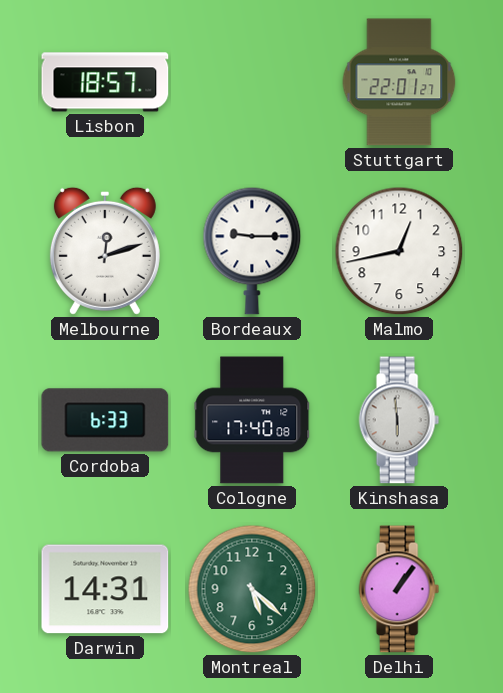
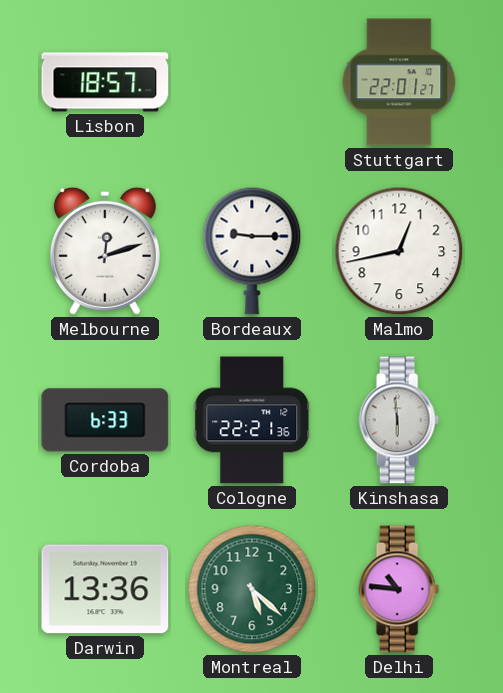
Cologne: 17:40 -> 22:21
Darwin: 14:31 -> 13:36
Delhi: 1:06 -> 10:46
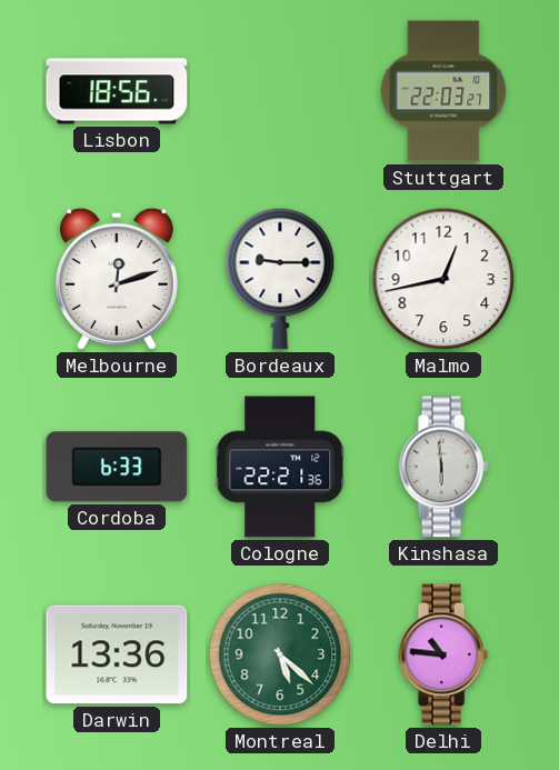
Lisbon: 18:57 -> 18:56
Stuttgart: 22:01 -> 22:03
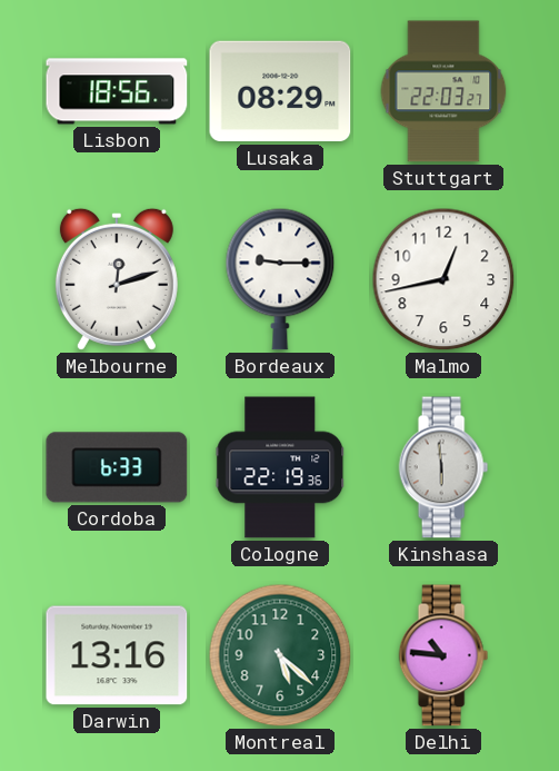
Lusaka: none -> 08:29
Cologne: 22:21 -> 22:19
Darwin: 13:36 -> 13:16
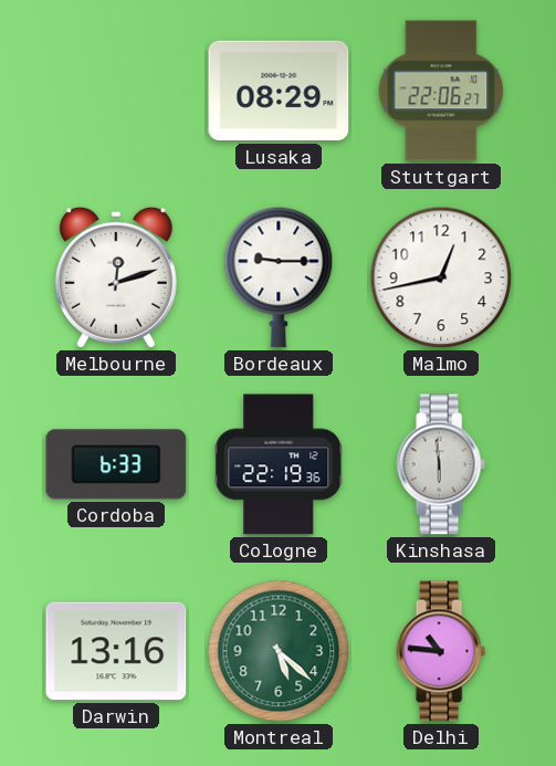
Lisbon: 18:56 -> none
Stuttgart: 22:03 -> 22:06
